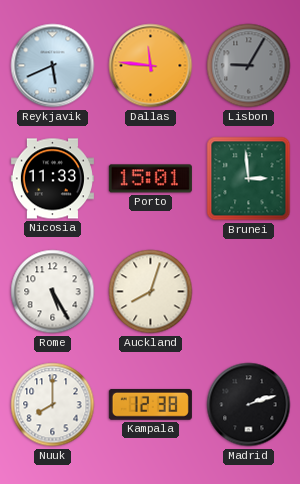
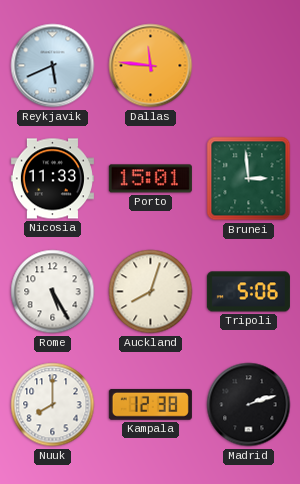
Lisbon: 9:05 -> none
Tripoli: none -> 5:06
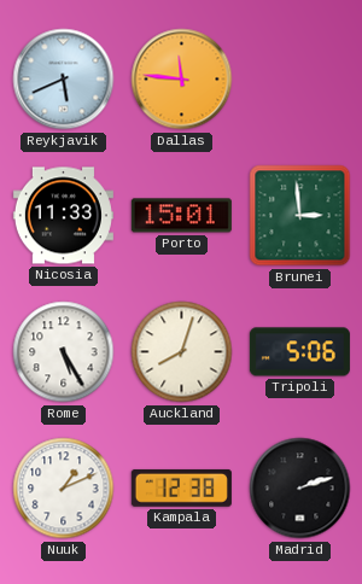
Nuuk: 8:00 -> 1:11
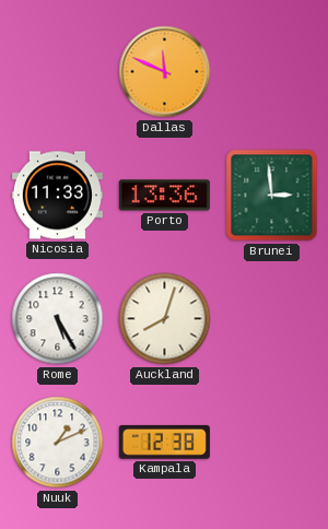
Reykjavik: 5:41 -> none
Dallas: 11:46 -> 11:49
Porto: 15:01 -> 13:36
Tripoli: 5:06 -> none
Madrid: 2:12 -> none
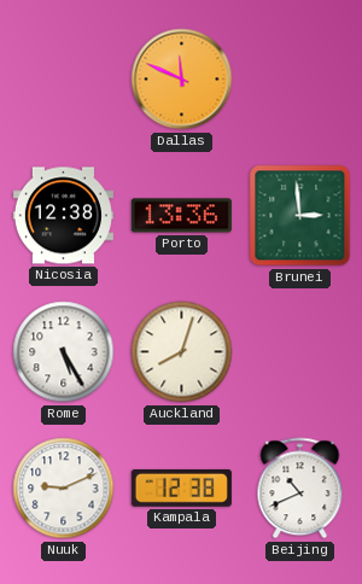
Nicosia: 11:33 -> 12:38
Nuuk: 1:11 -> 9:11
Beijing: none -> 10:41
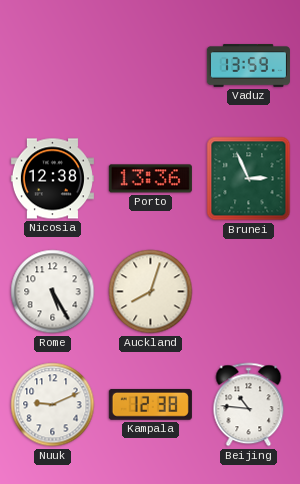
Dallas: 11:49 -> none
Vaduz: none -> 13:59
Brunei: 2:59 -> 2:56
Beijing: 10:41 -> 10:46
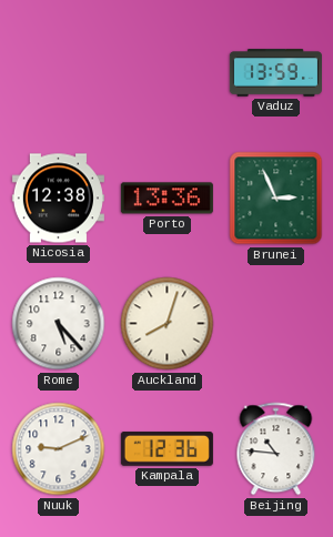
Rome: 5:25 -> 5:23
Kampala: 12:38 -> 12:36
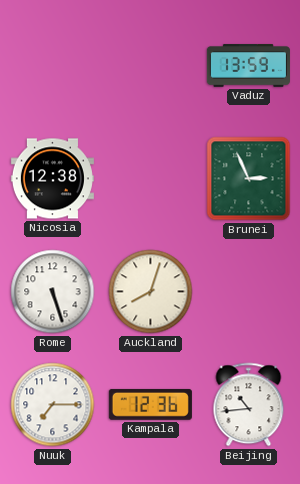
Porto: 13:36 -> none
Rome: 5:23 -> 5:27
Nuuk: 9:11 -> 7:15
Beijing: 10:46 -> 10:44
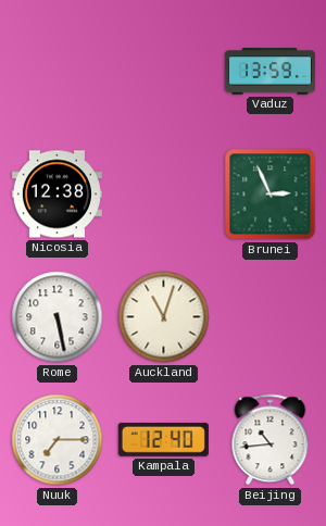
Rome: 5:27 -> 5:28
Auckland: 8:03 -> 11:03
Kampala: 12:36 -> 12:40
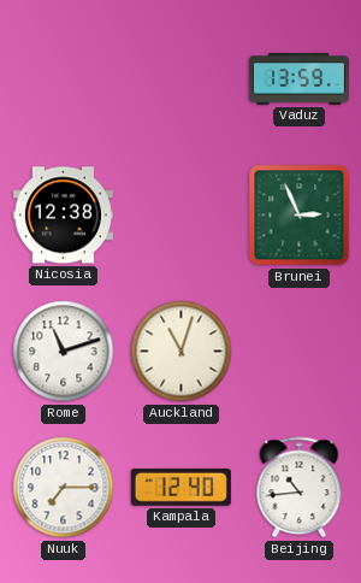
Rome: 5:28 -> 11:12
